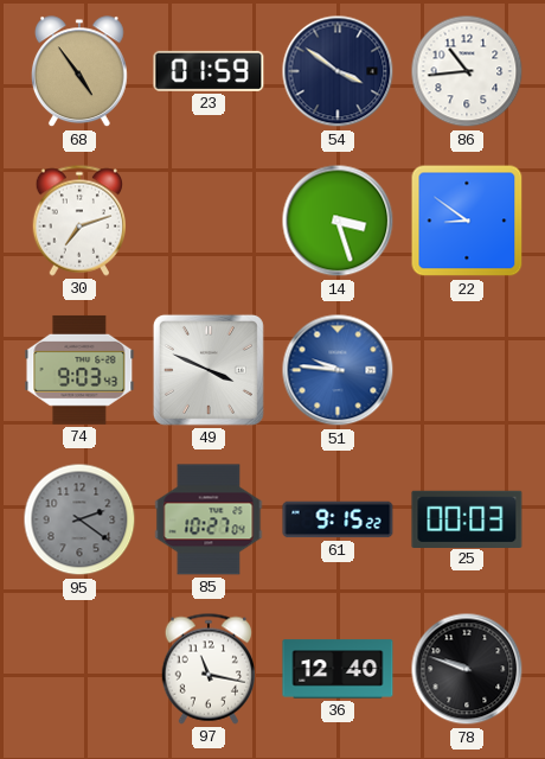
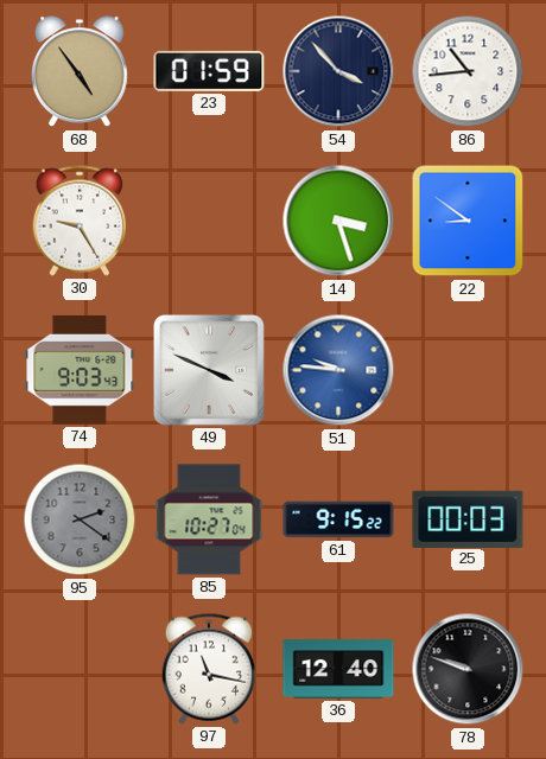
54: 3:51 -> 3:53
30: 7:12 -> 9:25
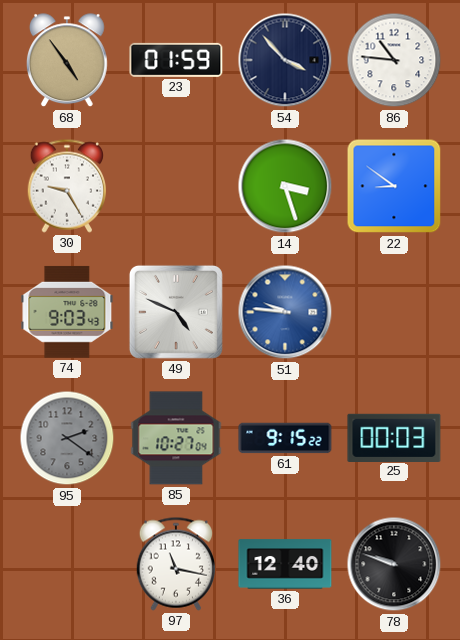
86: 10:44 -> 10:46
49: 3:49 -> 4:49
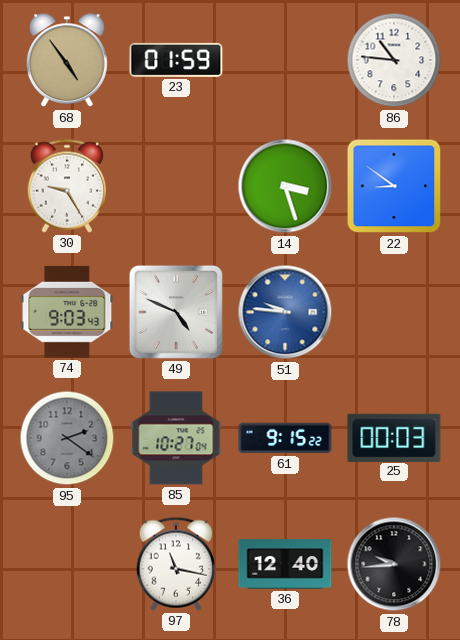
54: 3:53 -> none
78: 9:48 -> 9:44
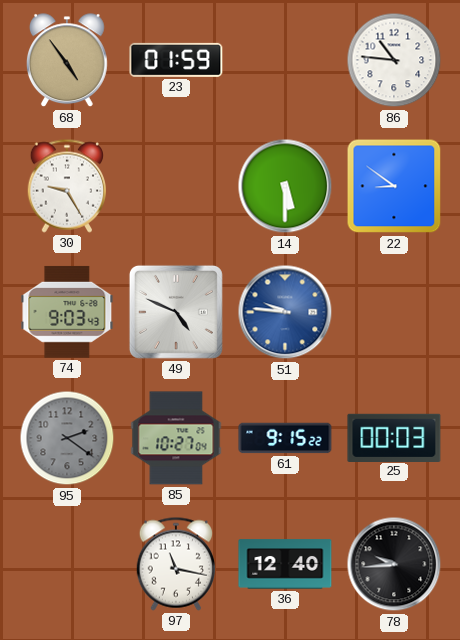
14: 3:27 -> 5:30
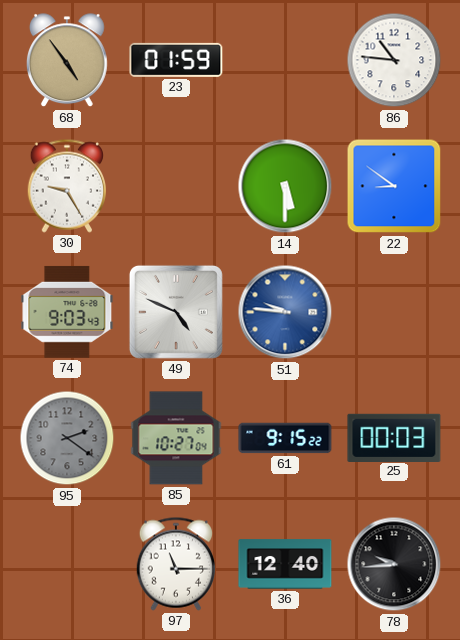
97: 11:17 -> 11:15
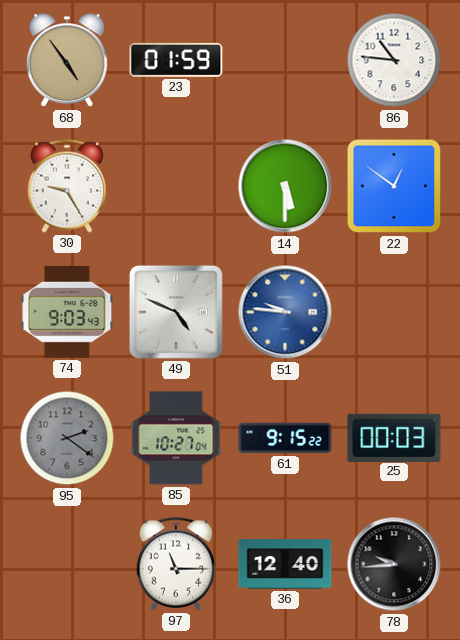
22: 8:51 -> 12:51
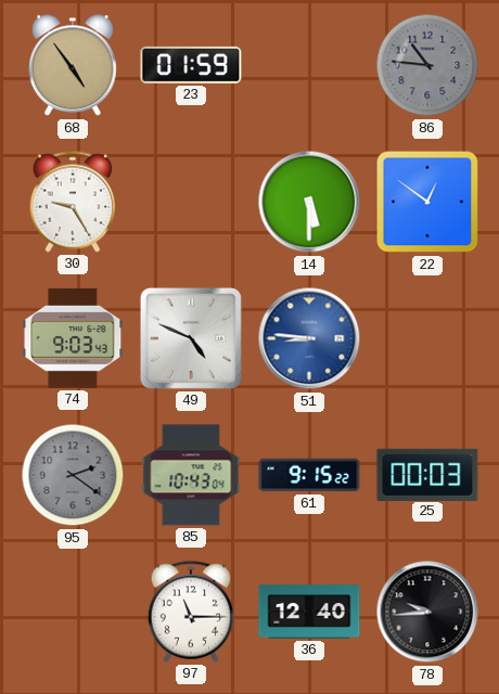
86 dial: white -> grey
51: 9:46 -> 8:46
85: 10:27 -> 10:43
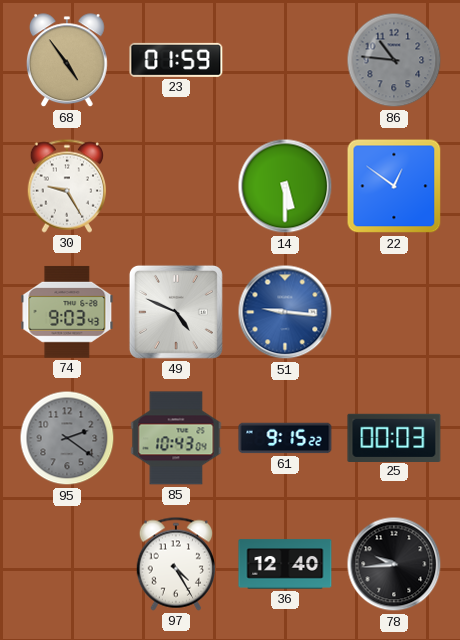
51: 8:46 -> 9:16
97: 11:15 -> 4:25
